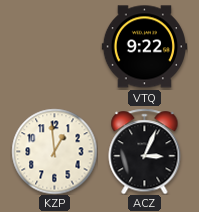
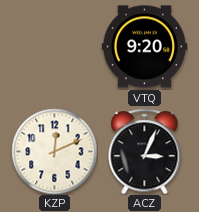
VTQ: 9:22 -> 9:20
KZP: 12:59 -> 12:11
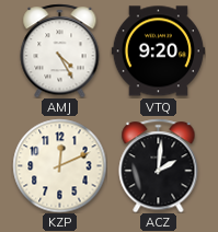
AMJ: none -> 4:25
ACZ: 3:04 -> 2:01
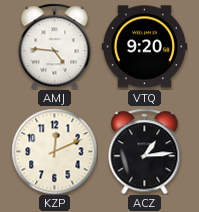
AMJ: 4:25 -> 4:46
ACZ: 2:01 -> 1:14
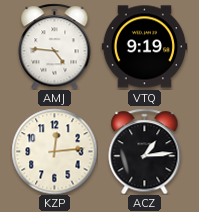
VTQ: 9:20 -> 9:19
KZP: 12:11 -> 12:14
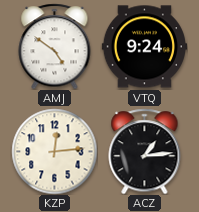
AMJ: 4:46 -> 4:51
VTQ: 9:19 -> 9:24
